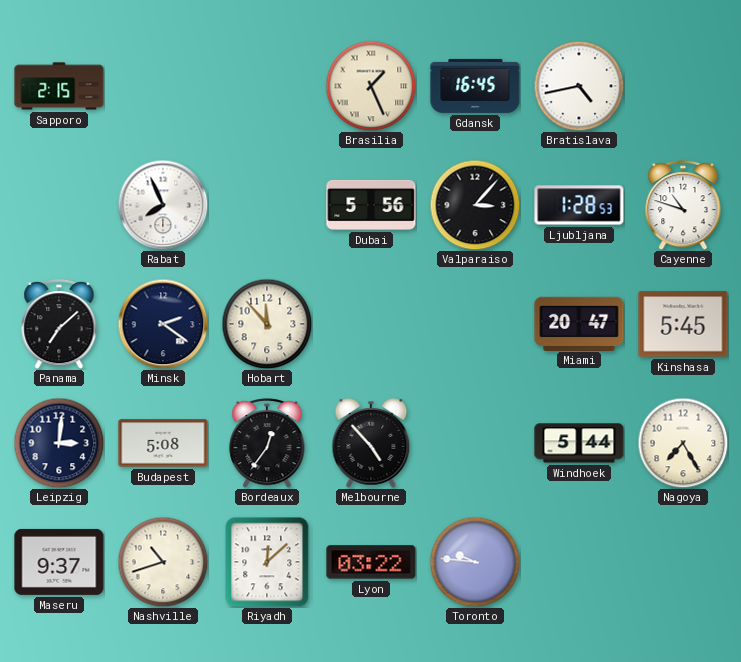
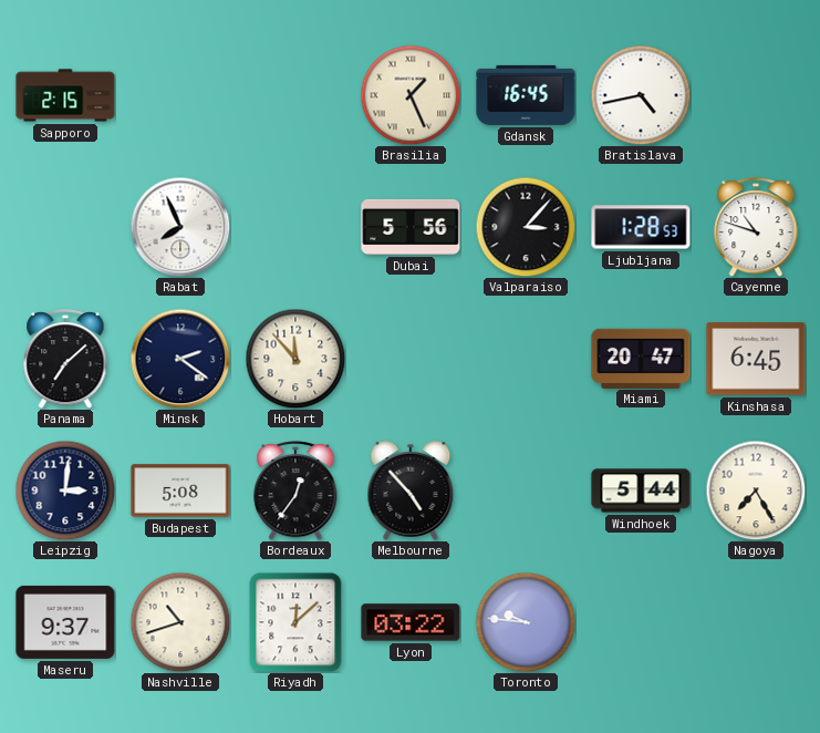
Kinshasa: 5:45 -> 6:45
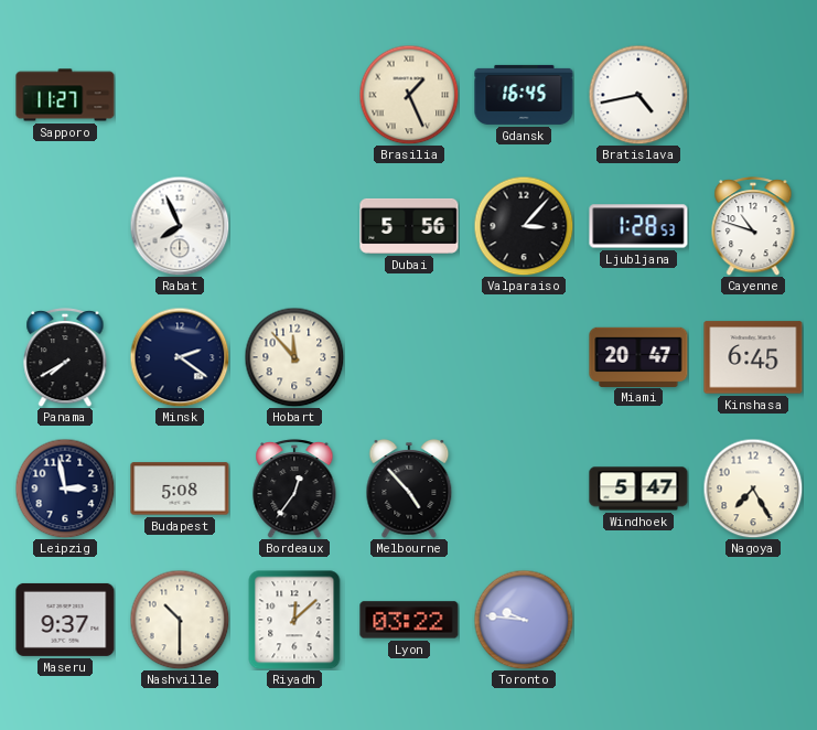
Sapporo: 2:15 -> 11:27
Panama: 7:08 -> 7:40
Leipzig: 3:01 -> 2:58
Windhoek: 5:44 -> 5:47
Nashville: 10:42 -> 10:30
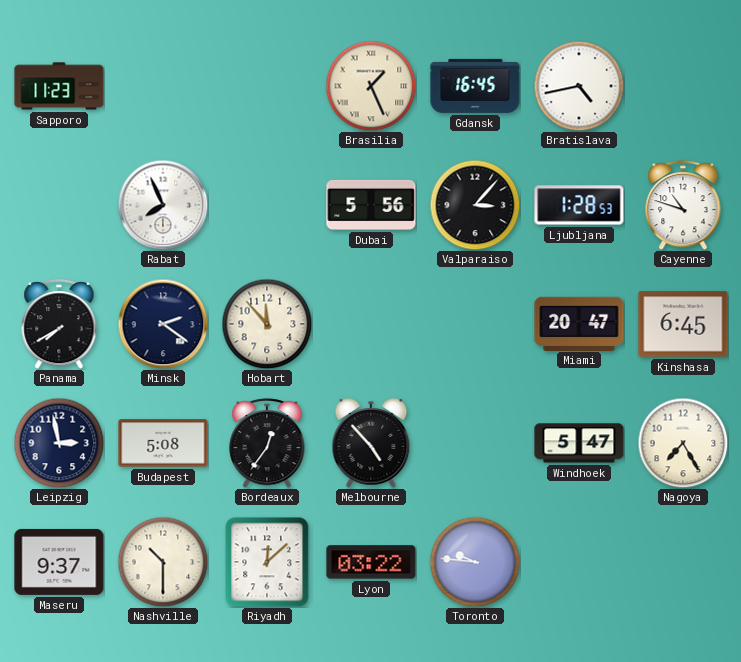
Sapporo: 11:27 -> 11:23
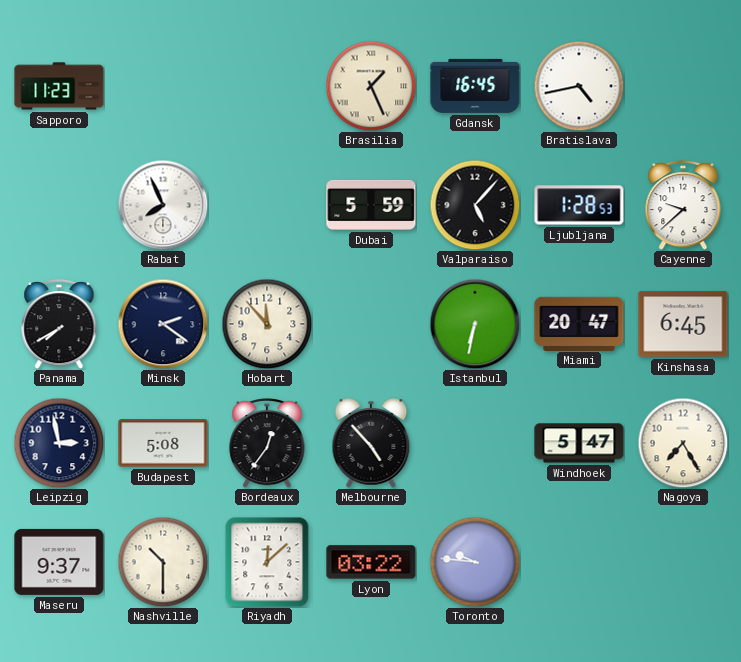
Dubai: 5:56 -> 5:59
Valparaiso: 3:07 -> 5:07
Cayenne: 10:48 -> 9:38
Istanbul: none -> 6:32
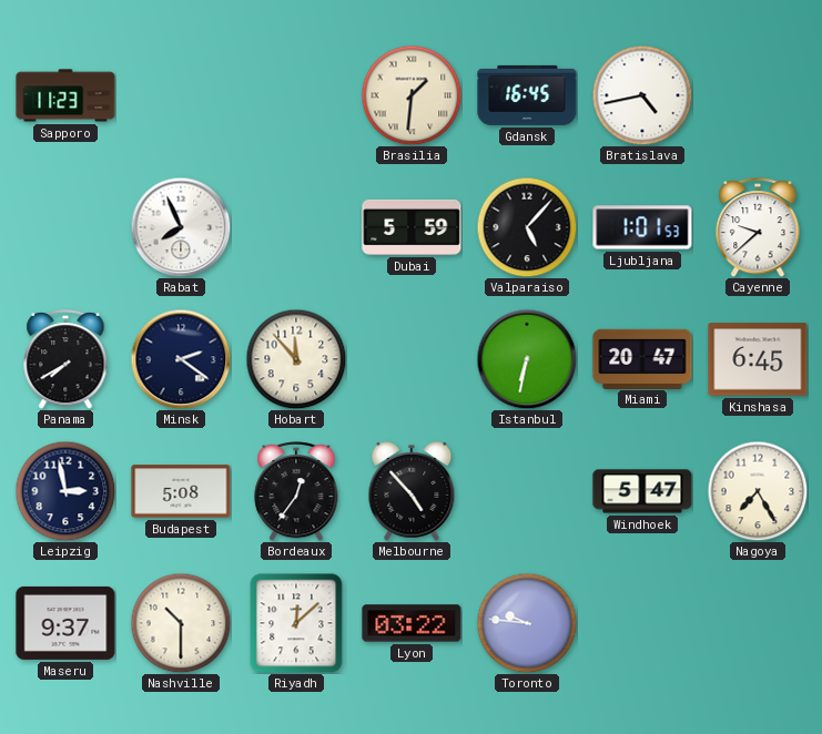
Brasilia: 1:26 -> 1:31
Ljubljana: 1:28 -> 1:01
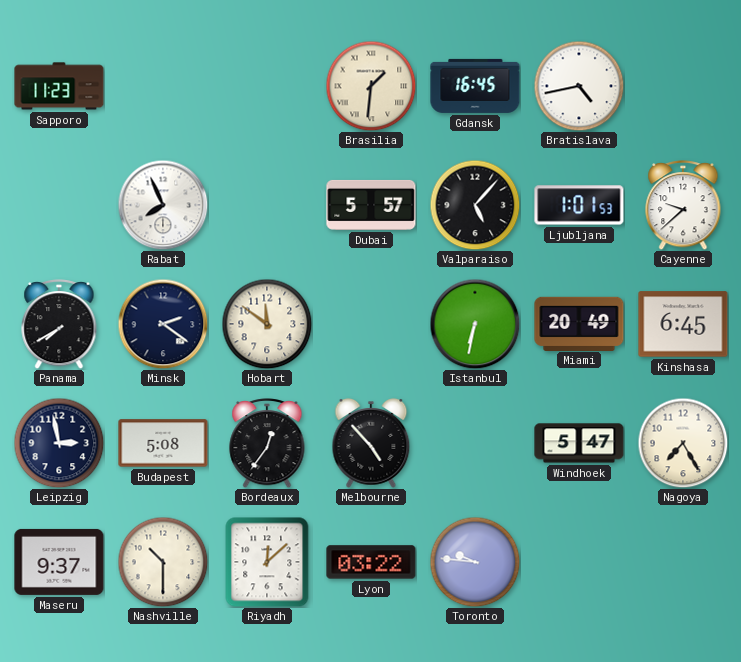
Dubai: 5:59 -> 5:57
Hobart: 11:53 -> 11:51
Miami: 20:47 -> 20:49
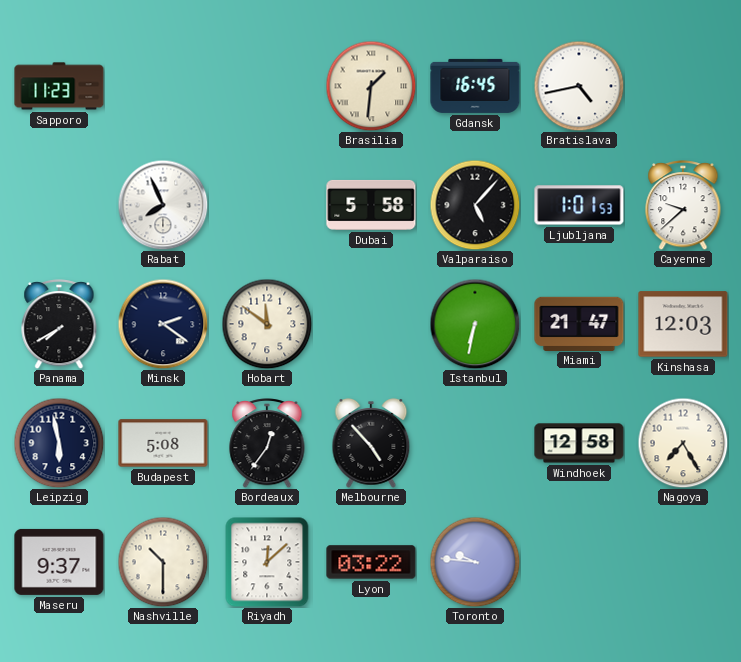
Dubai: 5:57 -> 5:58
Miami: 20:49 -> 21:47
Kinshasa: 6:45 -> 12:03
Leipzig: 2:58 -> 5:58
Windhoek: 5:47 -> 12:58
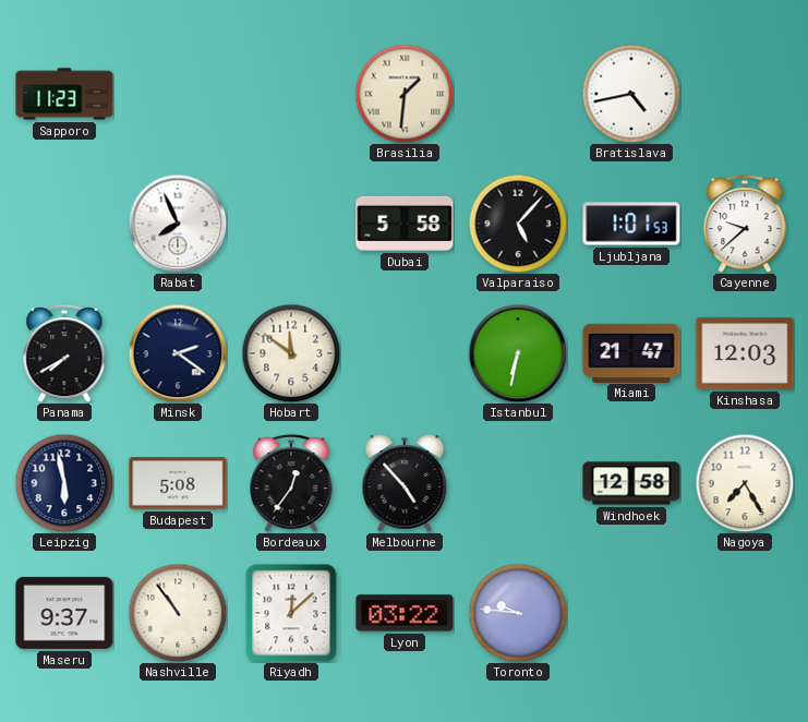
Gdansk: 16:45 -> none
Nashville: 10:30 -> 10:54
